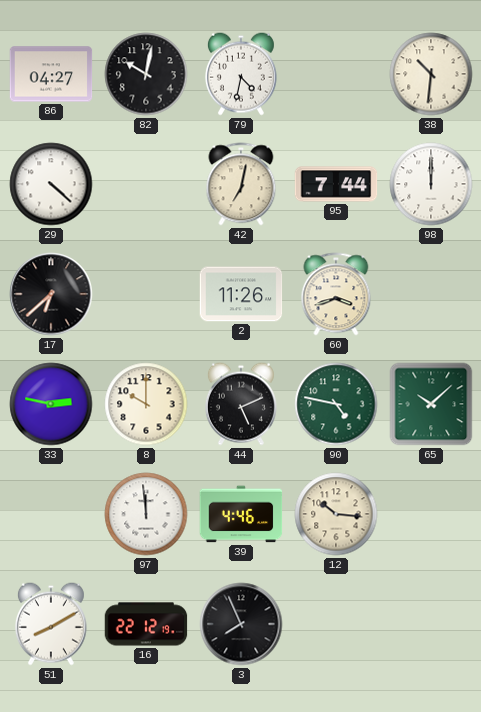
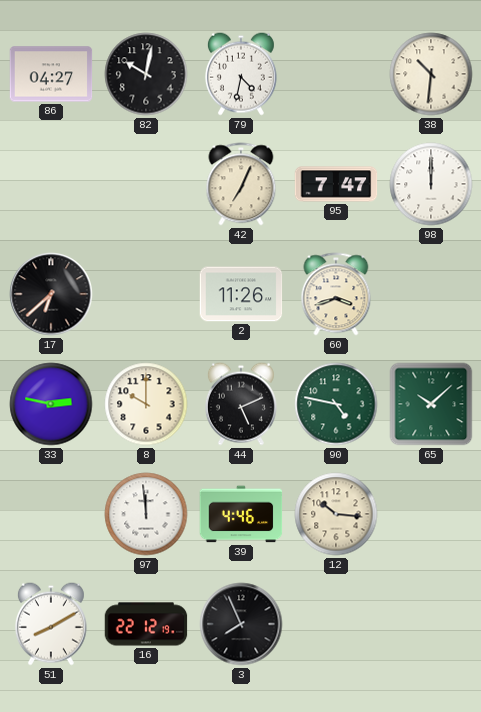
29: 4:22 -> none
42: 7:02 -> 7:04
95: 7:44 -> 7:47
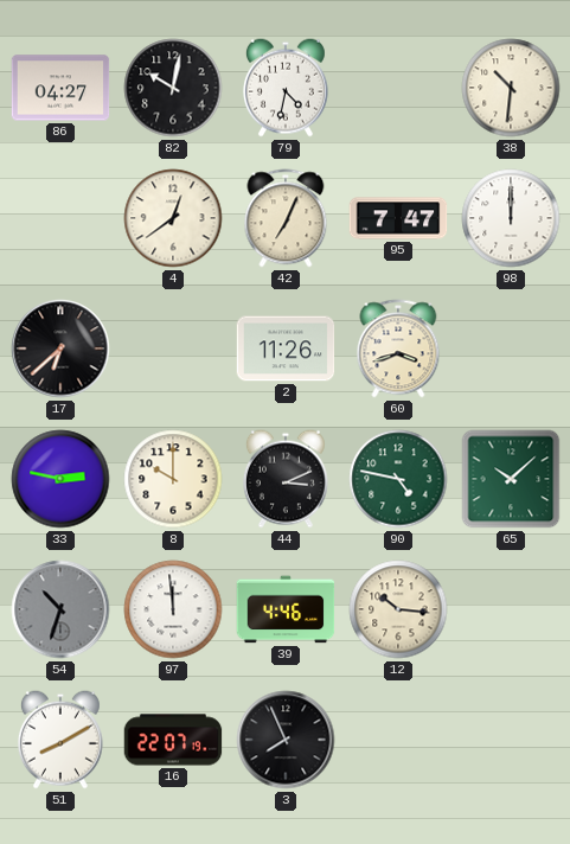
4: none -> 12:39
44: 5:11 -> 3:11
54: none -> 10:33
16: 22:12 -> 22:07
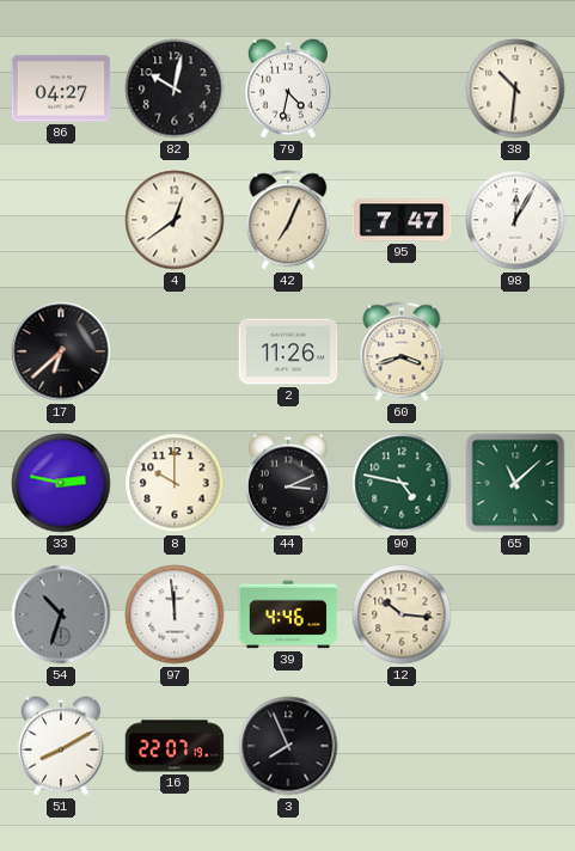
98: 12:00 -> 12:05
65: 10:08 -> 11:08
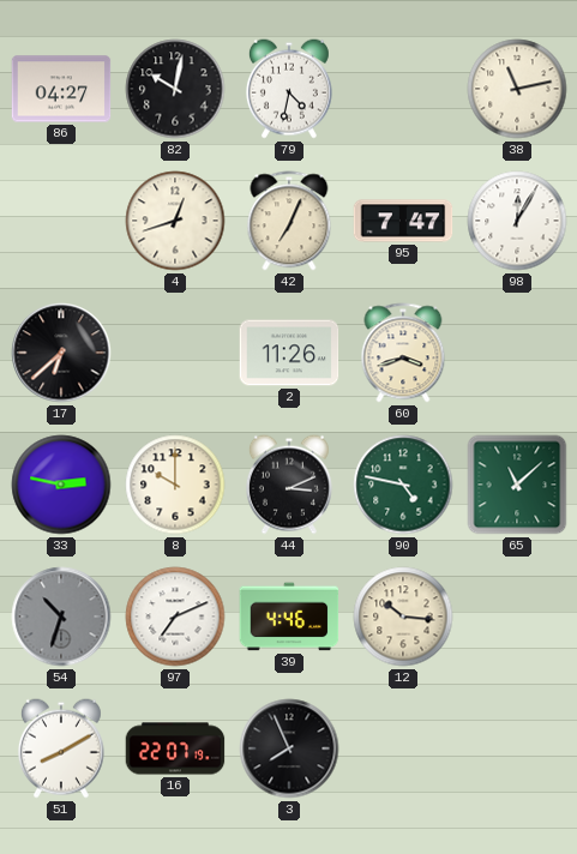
38: 10:31 -> 11:13
4: 12:39 -> 12:42
97: 11:59 -> 7:11
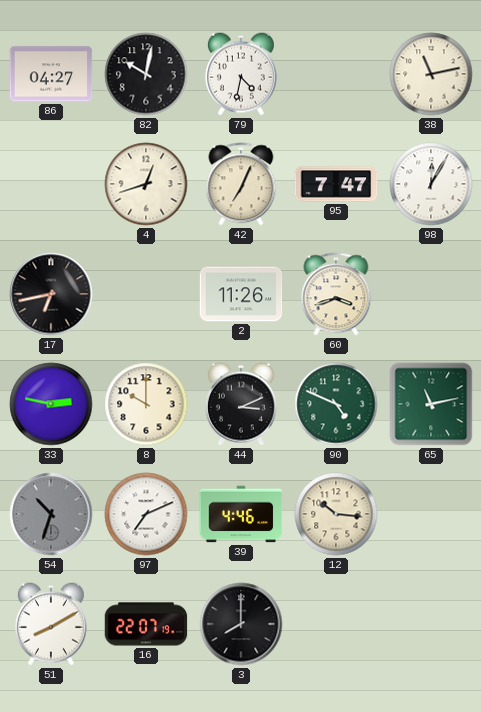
17: 6:38 -> 6:43
90: 4:47 -> 4:49
65: 11:08 -> 11:13
3: 7:56 -> 8:00
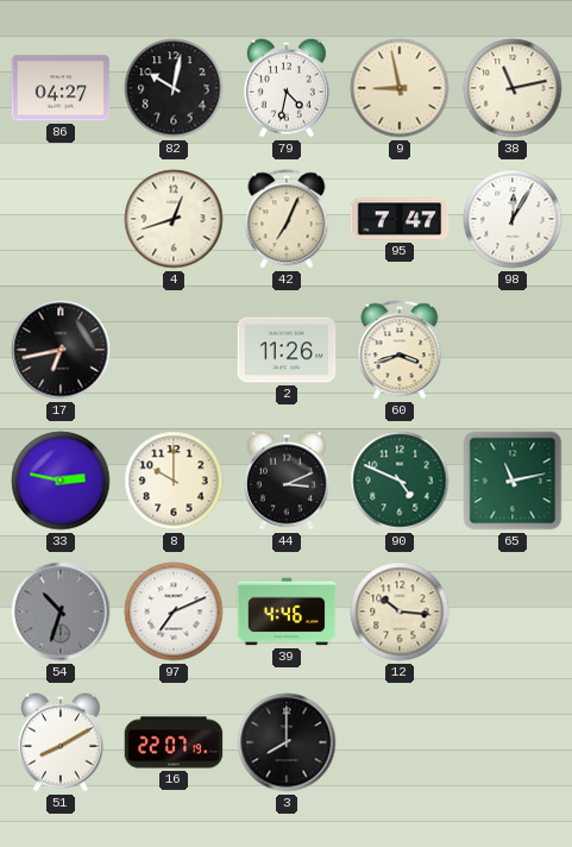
9: none -> 8:58
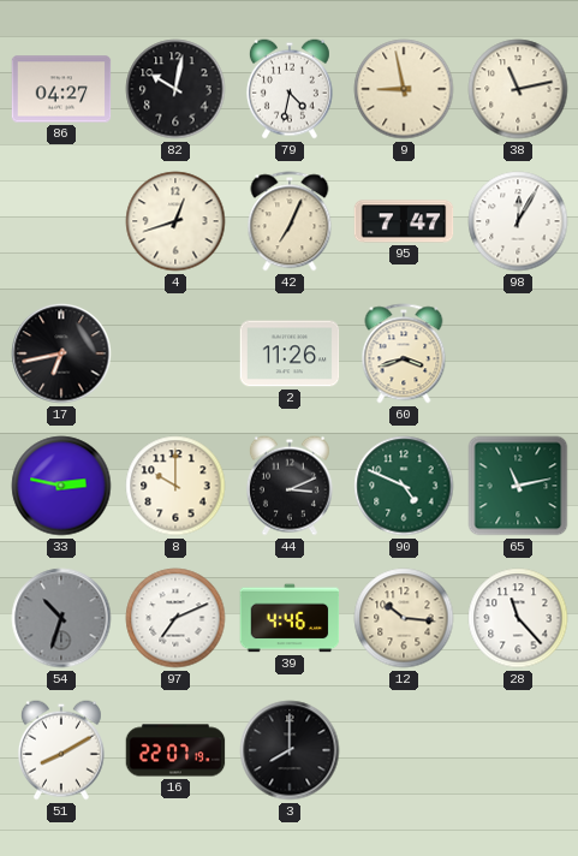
28: none -> 11:23
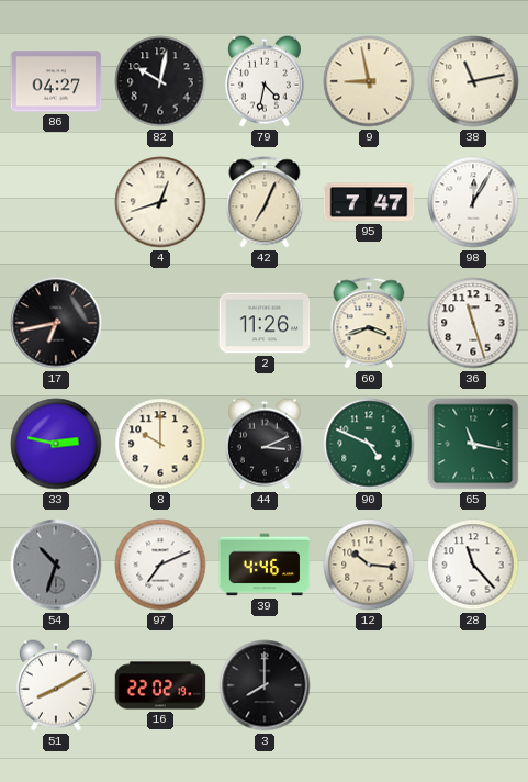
36: none -> 11:27
65: 11:13 -> 11:17
16: 22:07 -> 22:02
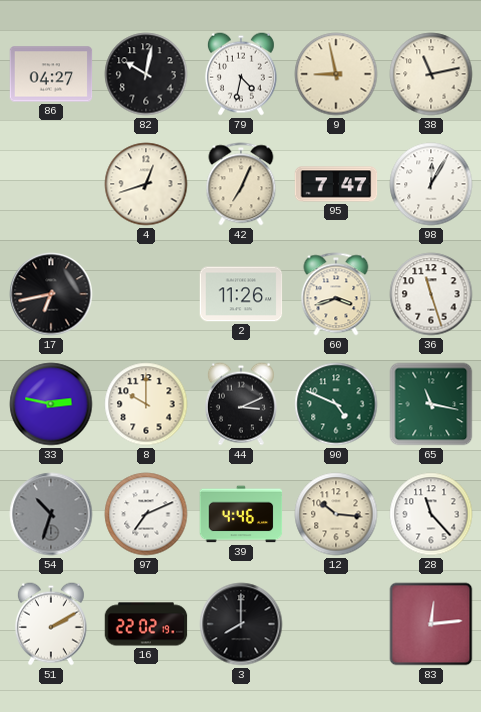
51: 8:10 -> 2:10
83: none -> 12:14
